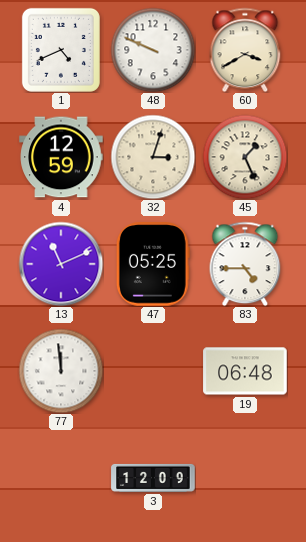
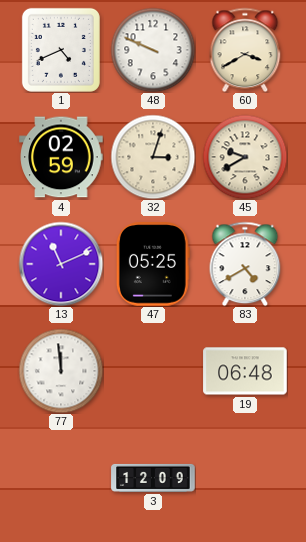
4: 12:59 -> 02:59
45: 1:26 -> 9:40
83: 4:45 -> 4:40
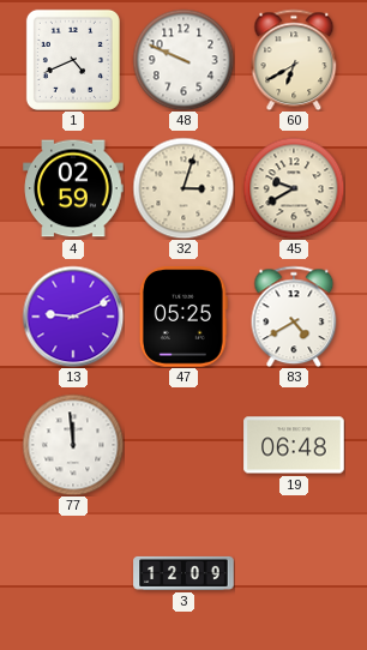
60: 3:40 -> 6:40
13: 11:11 -> 9:11
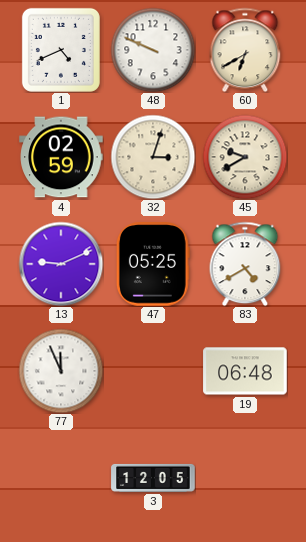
77: 11:59 -> 11:56
3: 12:09 -> 12:05
